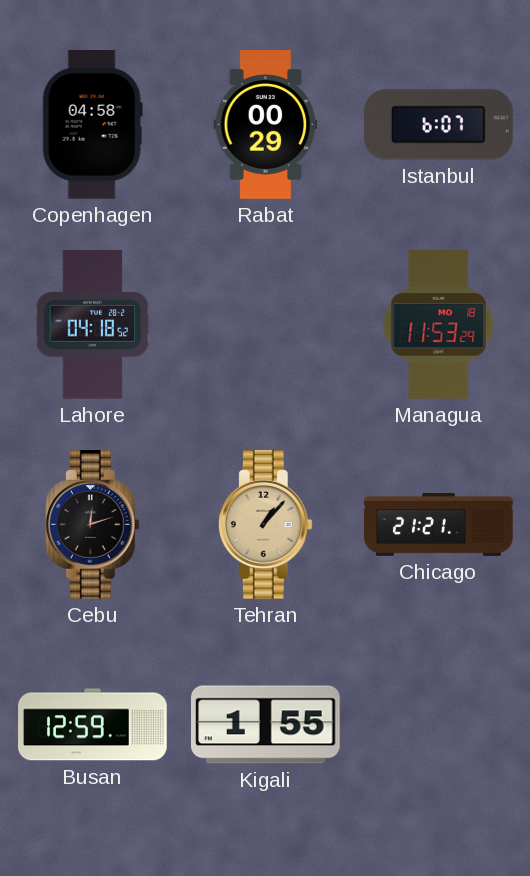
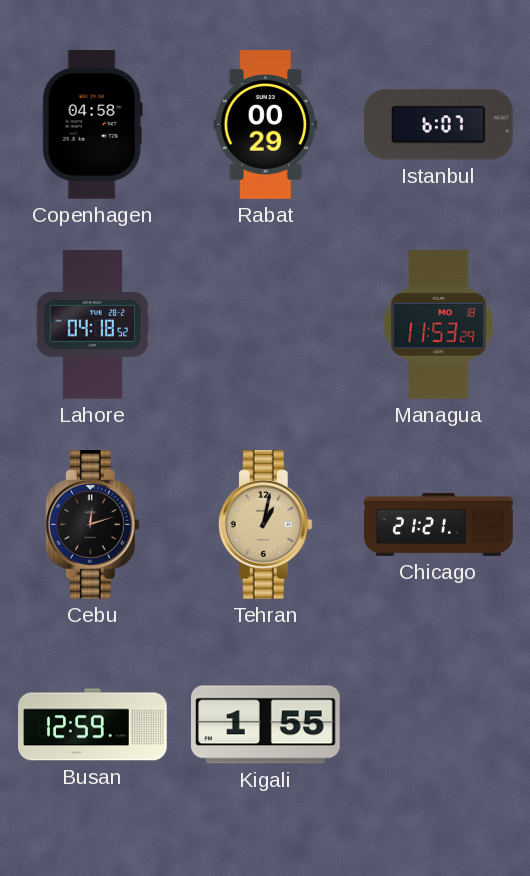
Tehran: 1:07 -> 1:02
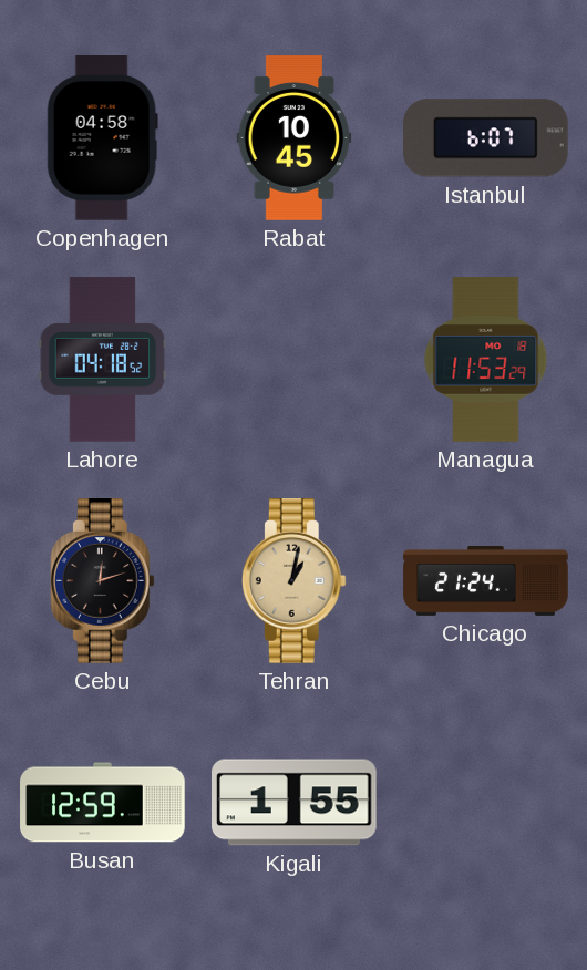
Rabat: 00:29 -> 10:45
Chicago: 21:21 -> 21:24
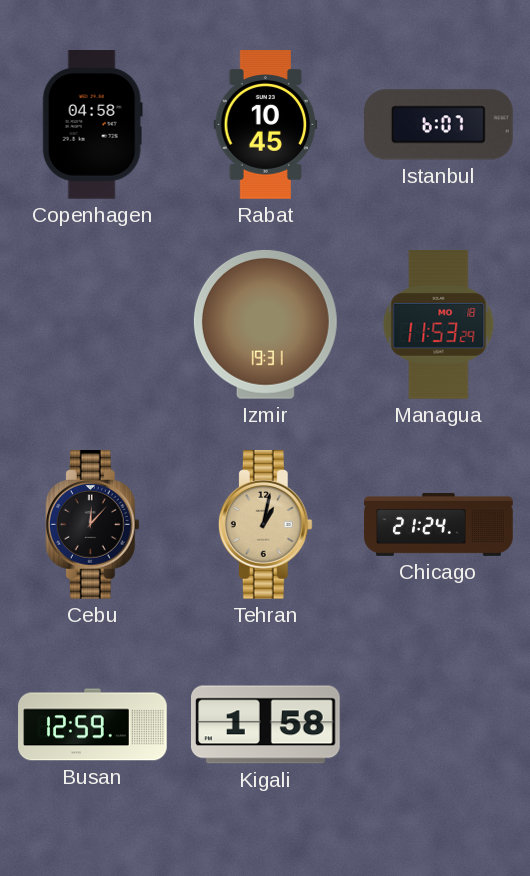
Lahore: 04:18 -> none
Izmir: none -> 19:31
Cebu: 12:12 -> 12:07
Kigali: 1:55 -> 1:58
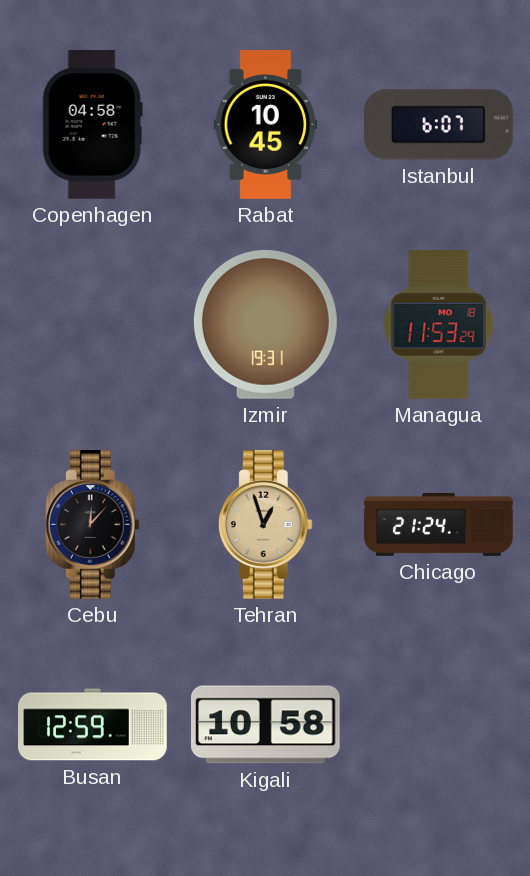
Tehran: 1:02 -> 12:57
Kigali: 1:58 -> 10:58
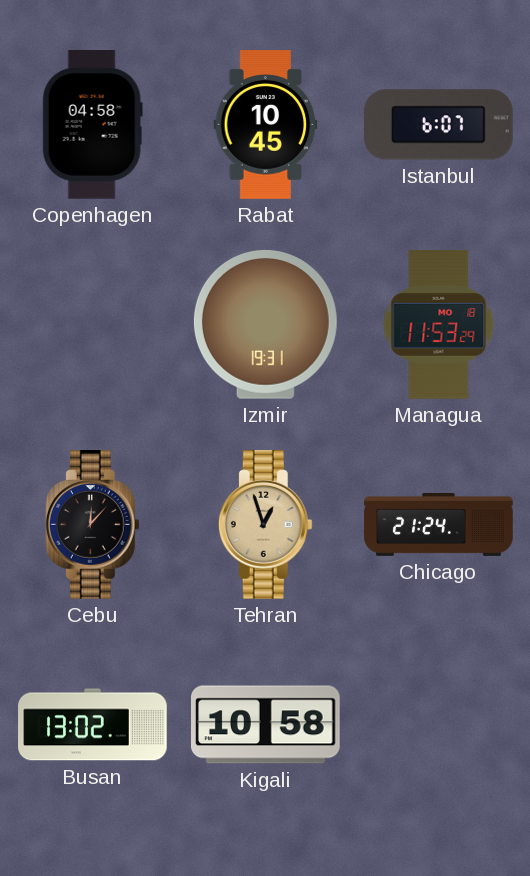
Busan: 12:59 -> 13:02
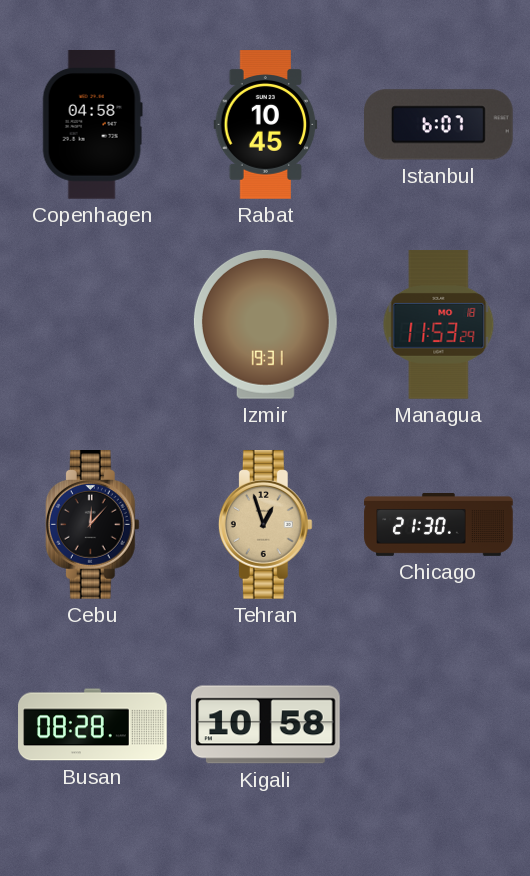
Chicago: 21:24 -> 21:30
Busan: 13:02 -> 08:28
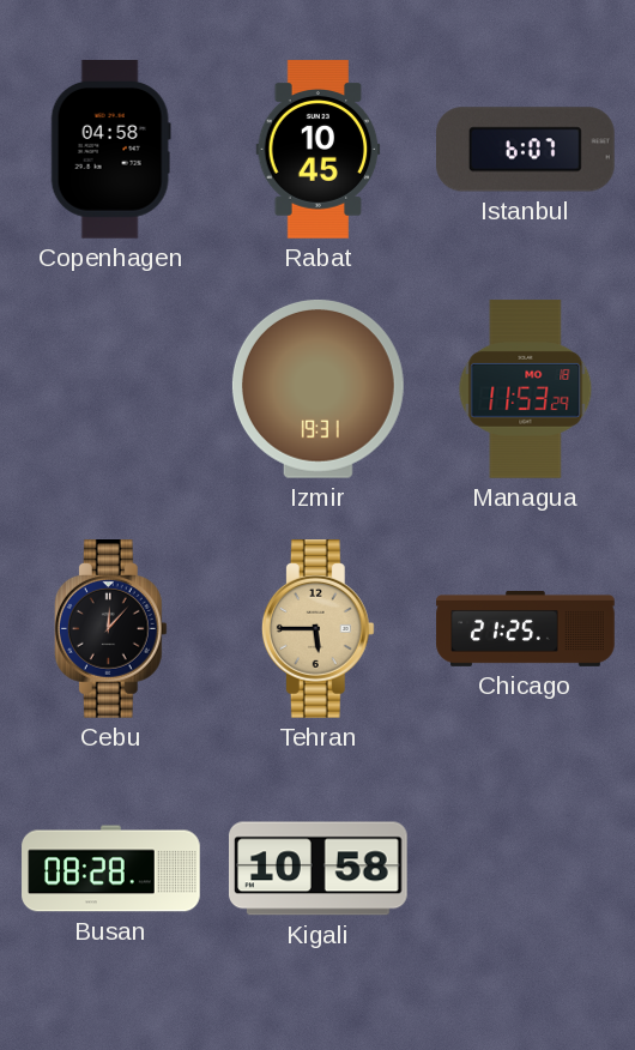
Tehran: 12:57 -> 5:45
Chicago: 21:30 -> 21:25
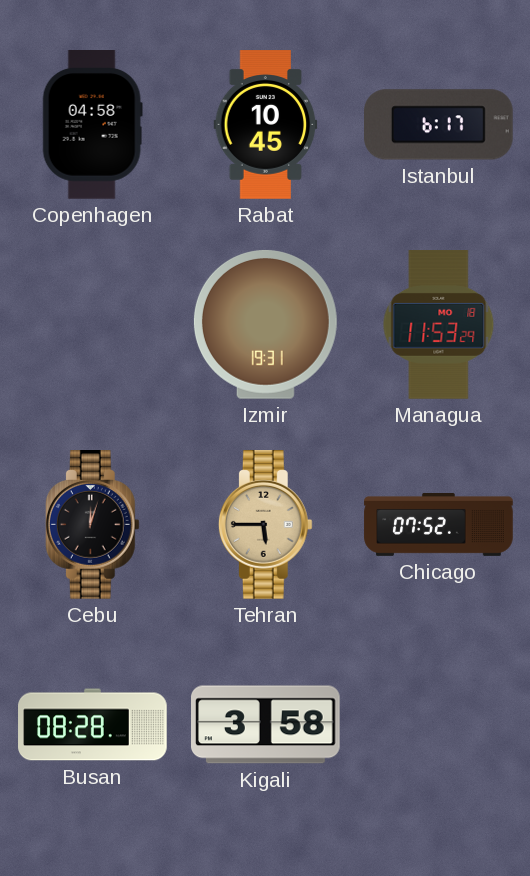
Istanbul: 6:07 -> 6:17
Cebu: 12:07 -> 12:03
Chicago: 21:25 -> 07:52
Kigali: 10:58 -> 3:58
